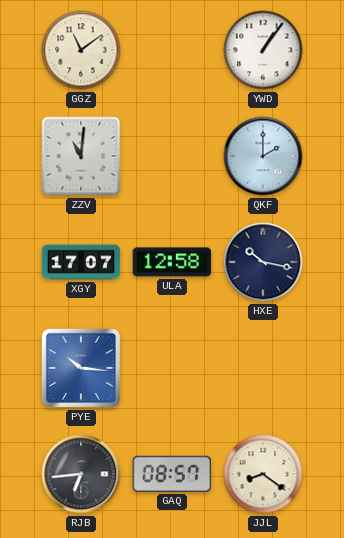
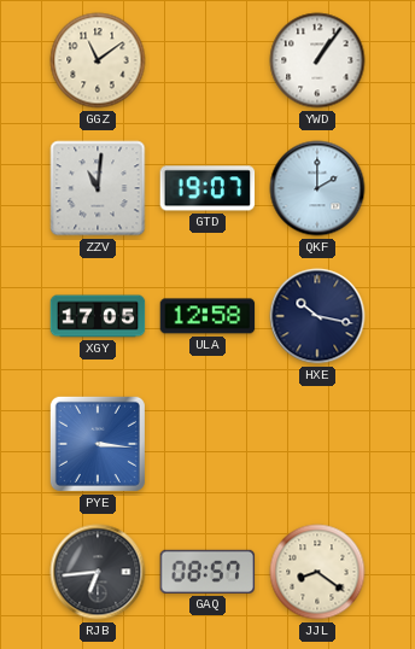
GTD: none -> 19:07
XGY: 17:07 -> 17:05
PYE: 10:16 -> 3:16
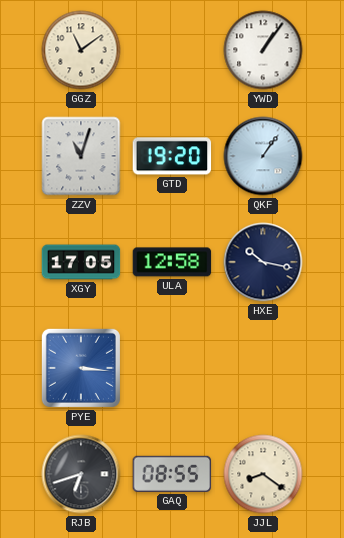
ZZV: 11:01 -> 11:03
GTD: 19:07 -> 19:20
QKF: 2:00 -> 1:06
RJB: 6:44 -> 6:42
GAQ: 08:57 -> 08:55
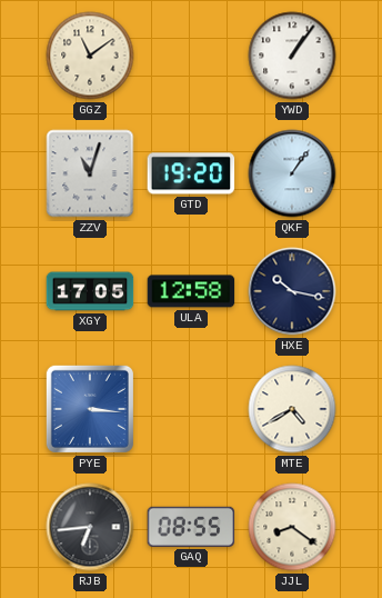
MTE: none -> 4:40
RJB: 6:42 -> 6:44
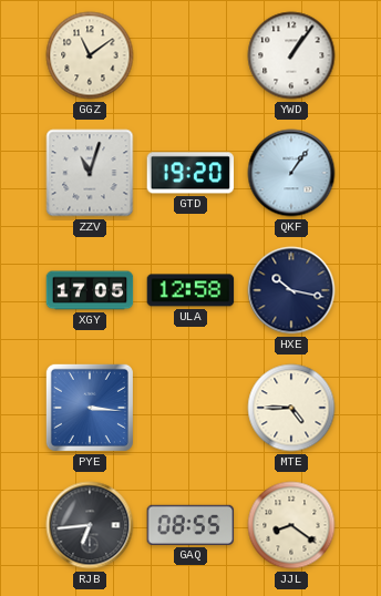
MTE: 4:40 -> 4:45
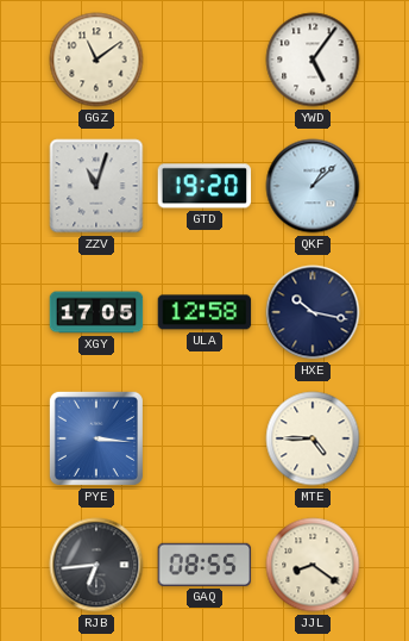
YWD: 1:06 -> 5:06
QKF: 1:06 -> 1:08
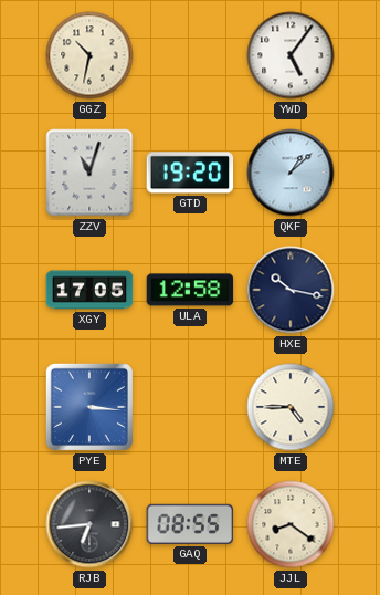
GGZ: 11:09 -> 10:32
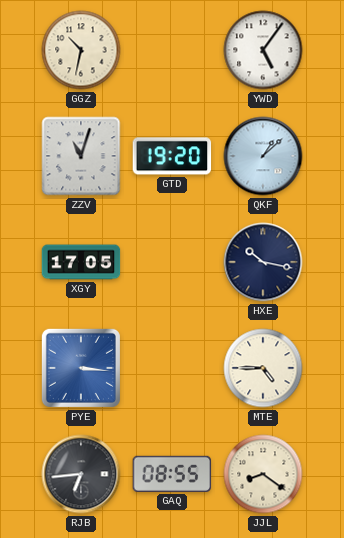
ULA: 12:58 -> none
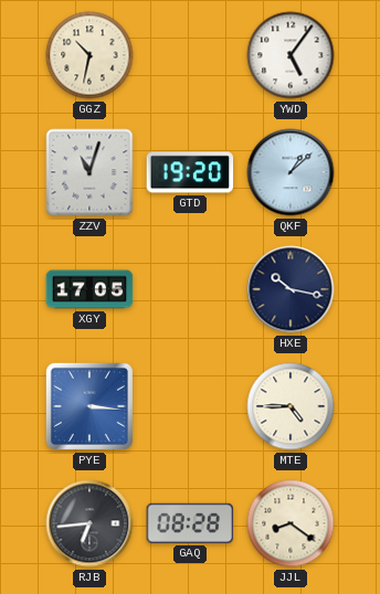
GAQ: 08:55 -> 08:28
